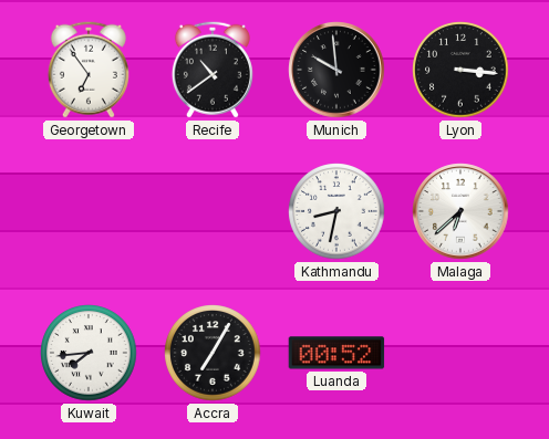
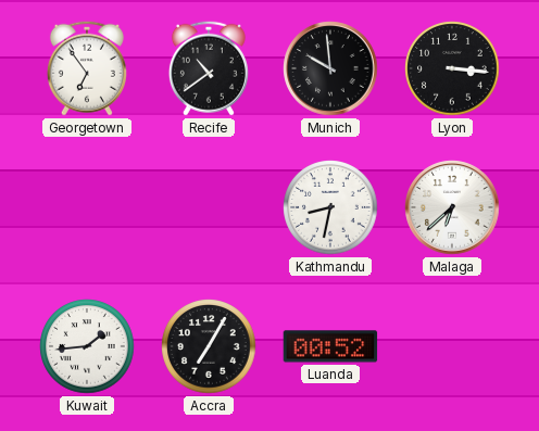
Kuwait: 7:44 -> 1:44
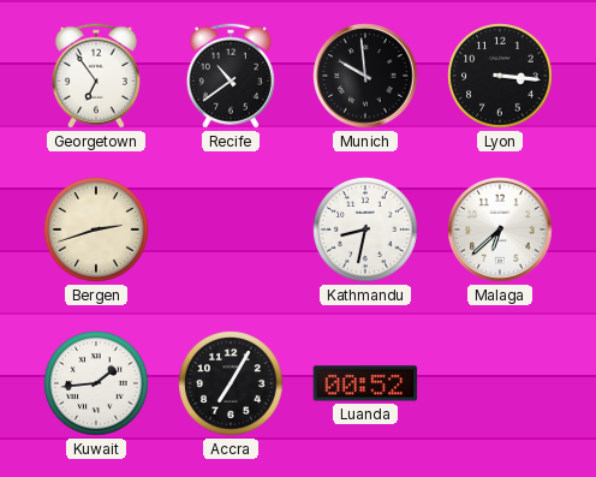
Bergen: none -> 2:42
